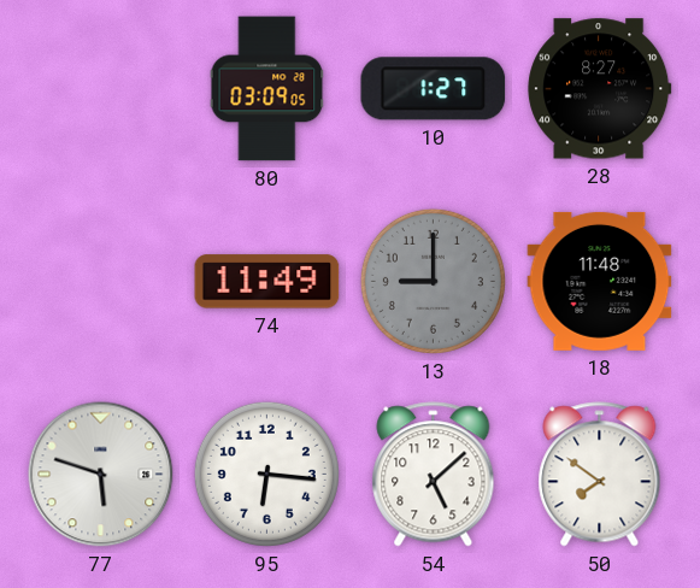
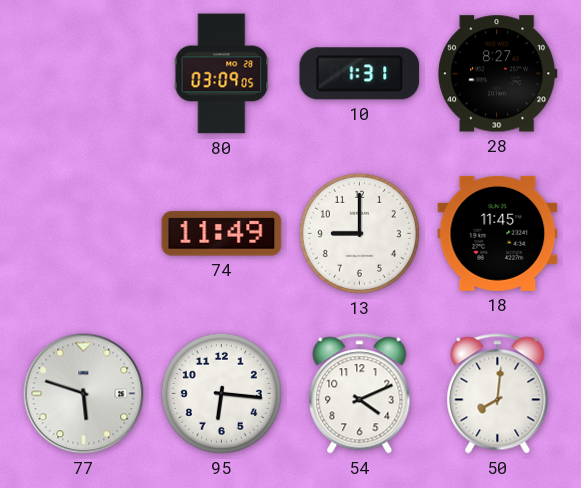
10: 1:27 -> 1:31
13 dial: grey -> white
18: 11:48 -> 11:45
54: 5:08 -> 4:11
50: 7:51 -> 8:01
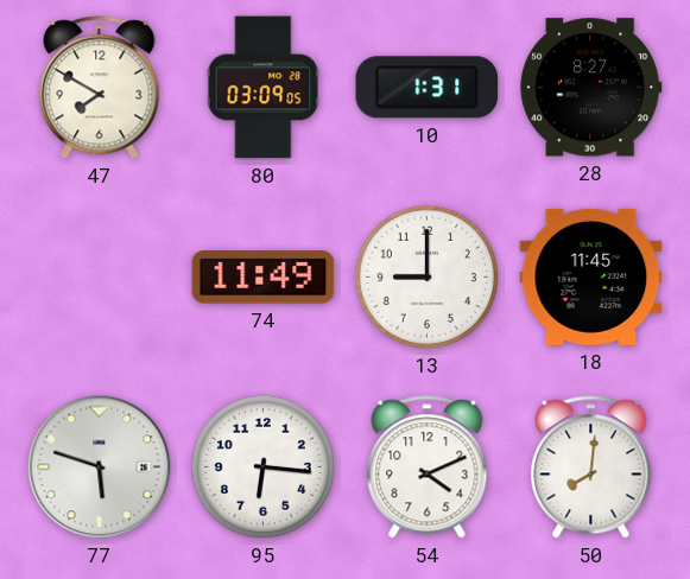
47: none -> 7:50
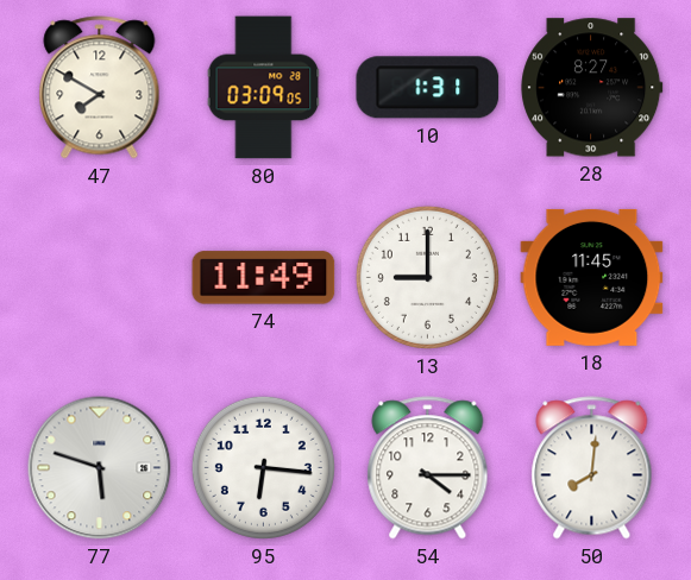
54: 4:11 -> 4:15
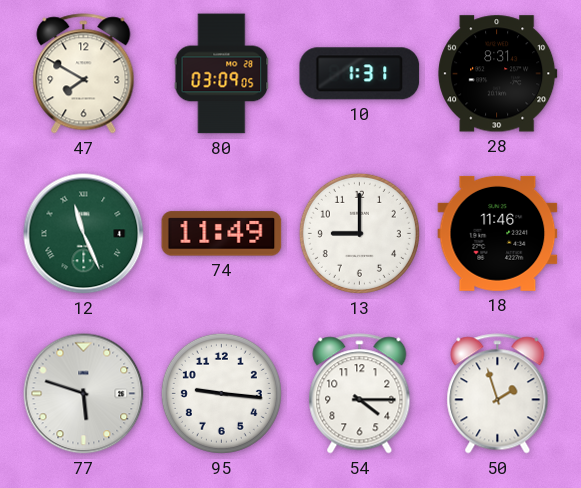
28: 8:27 -> 8:31
12: none -> 11:26
18: 11:45 -> 11:46
95: 6:16 -> 9:16
50: 8:01 -> 1:57
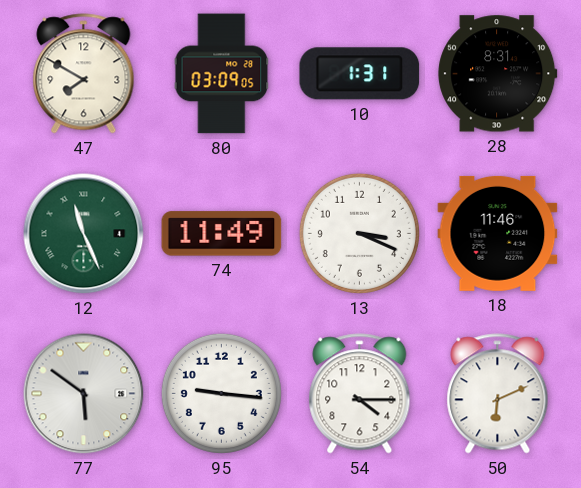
13: 9:00 -> 3:19
77: 5:48 -> 5:51
50: 1:57 -> 6:11
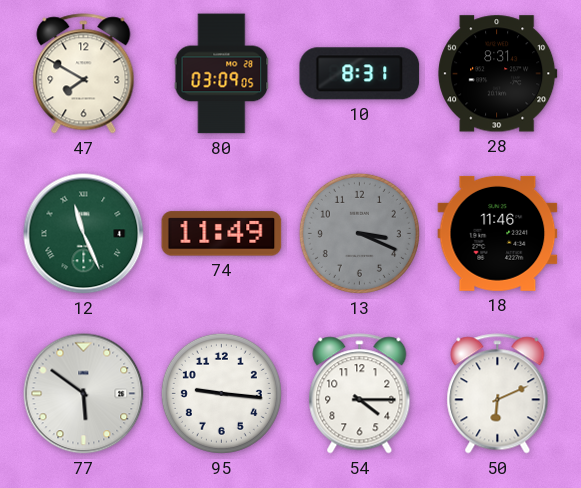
10: 1:31 -> 8:31
13 dial: white -> grey
